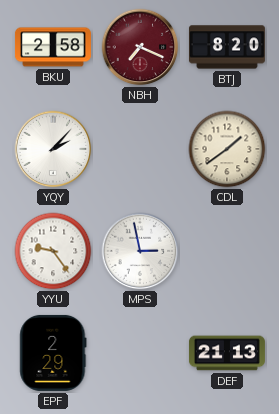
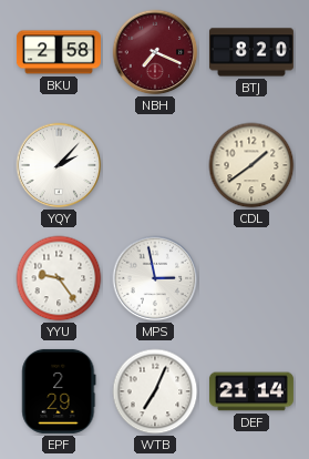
WTB: none -> 7:04
DEF: 21:13 -> 21:14
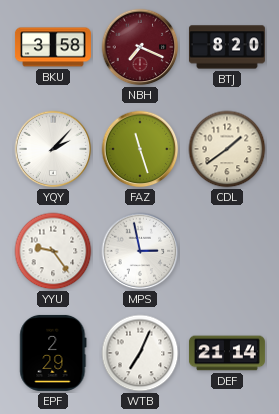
BKU: 2:58 -> 3:58
FAZ: none -> 11:27
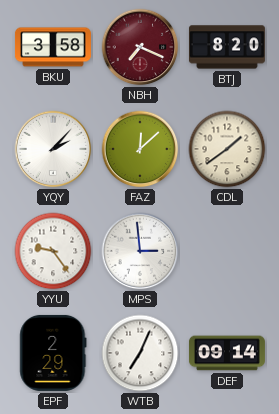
FAZ: 11:27 -> 12:08
MPS: 2:58 -> 2:59
DEF: 21:14 -> 09:14
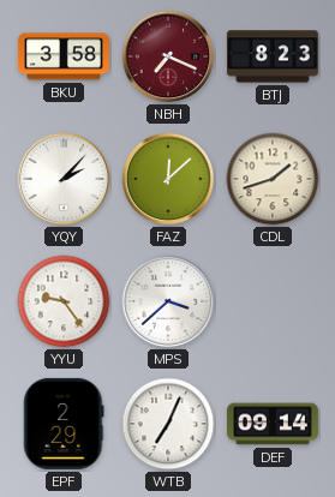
BTJ: 8:20 -> 8:23
CDL: 1:39 -> 1:42
MPS: 2:59 -> 3:38
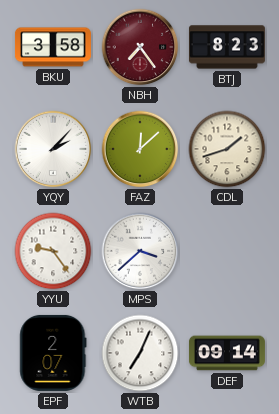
NBH: 7:19 -> 7:24
EPF: 2:29 -> 2:07
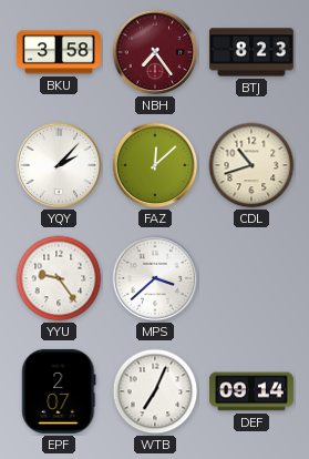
CDL: 1:42 -> 10:42
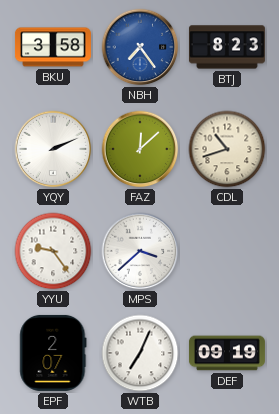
NBH dial: burgundy -> blue
YQY: 2:07 -> 2:11
DEF: 09:14 -> 09:19
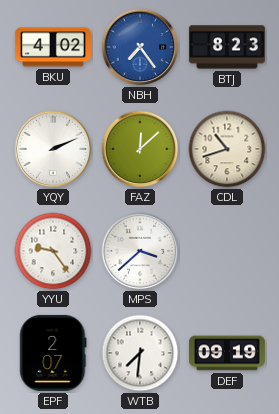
BKU: 3:58 -> 4:02
WTB: 7:04 -> 7:31
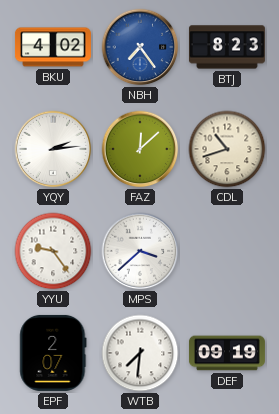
YQY: 2:11 -> 2:14
